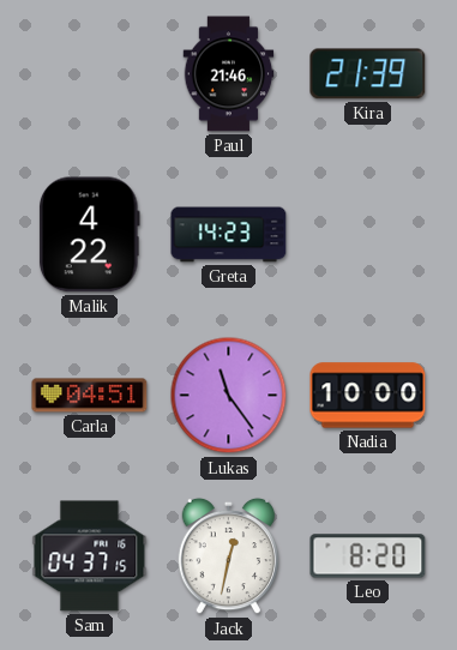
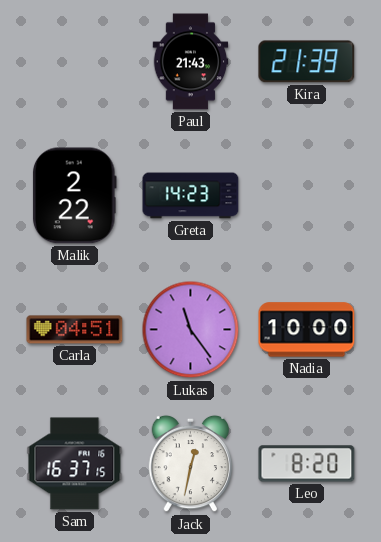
Paul: 21:46 -> 21:43
Malik: 4:22 -> 2:22
Sam: 04:37 -> 16:37
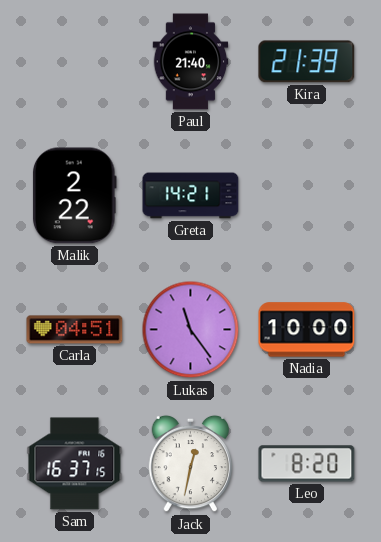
Paul: 21:43 -> 21:40
Greta: 14:23 -> 14:21
